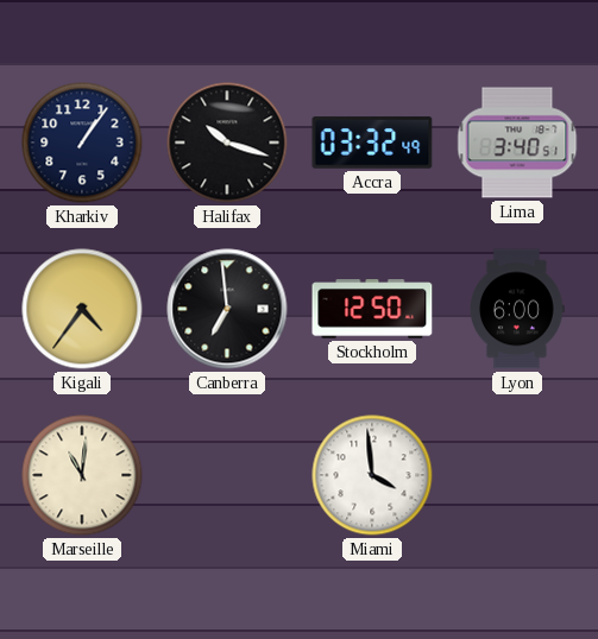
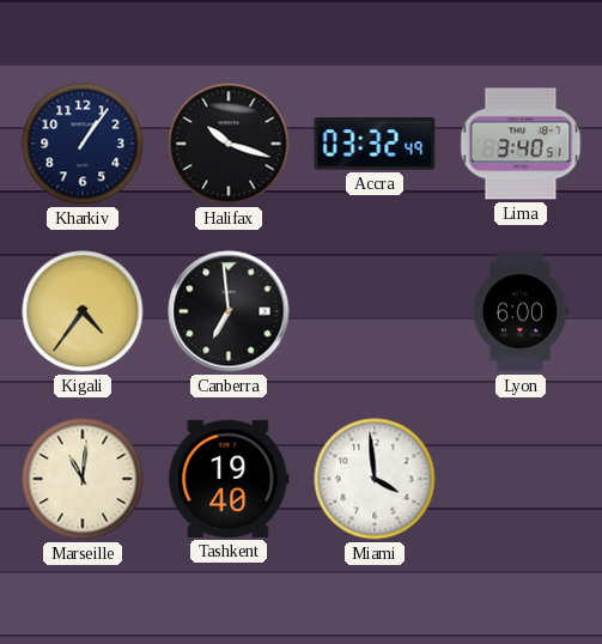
Stockholm: 12:50 -> none
Tashkent: none -> 19:40
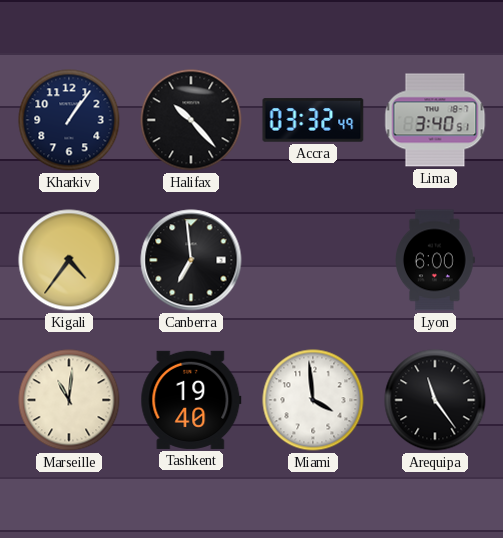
Halifax: 10:18 -> 10:23
Arequipa: none -> 11:24
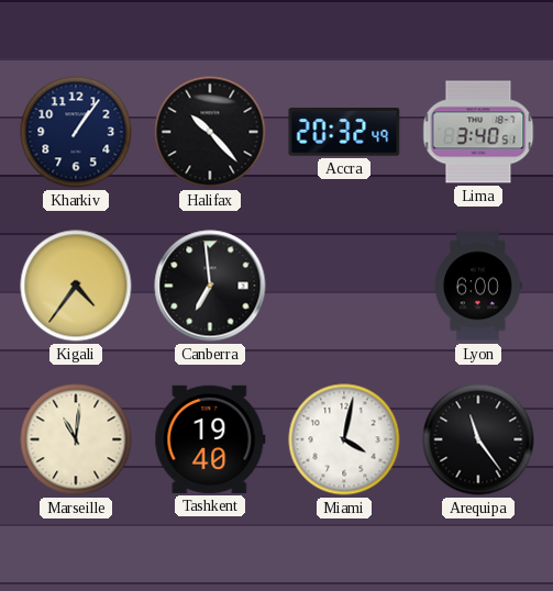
Accra: 03:32 -> 20:32
Miami: 3:59 -> 4:02
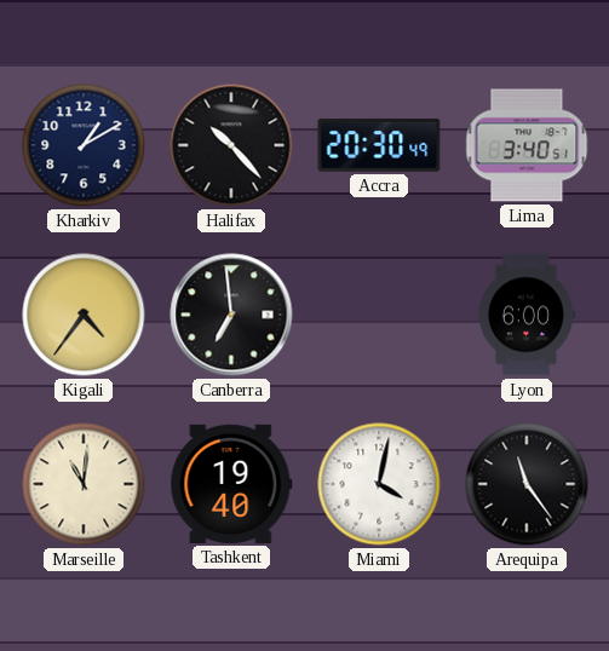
Kharkiv: 1:06 -> 1:10
Accra: 20:32 -> 20:30
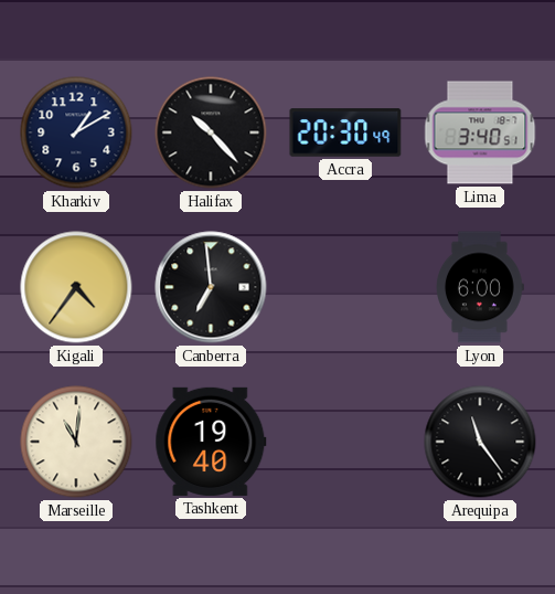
Miami: 4:02 -> none
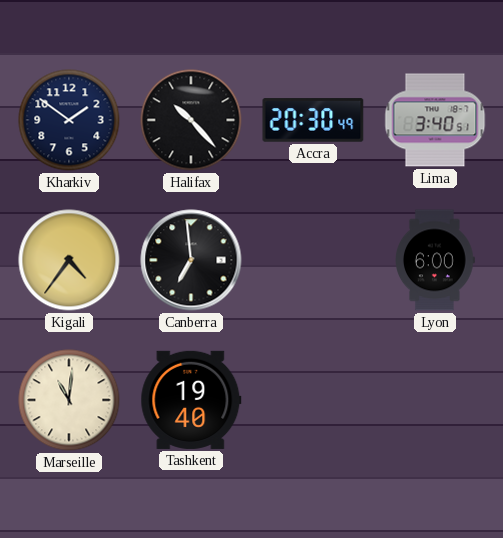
Kharkiv: 1:10 -> 1:51
Arequipa: 11:24 -> none
